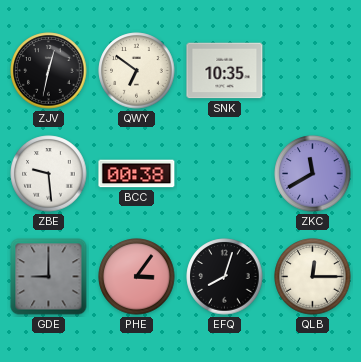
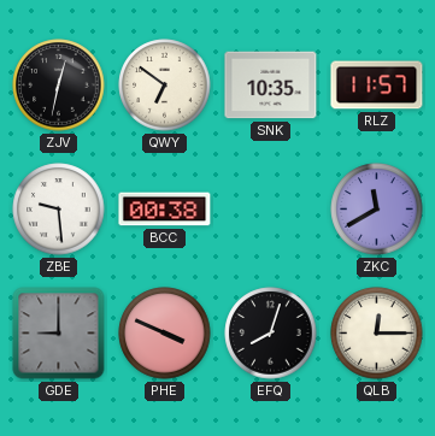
RLZ: none -> 11:57
PHE: 3:06 -> 3:49
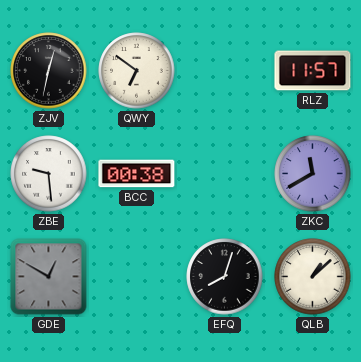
SNK: 10:35 -> none
GDE: 9:00 -> 12:50
PHE: 3:49 -> none
QLB: 12:15 -> 1:08
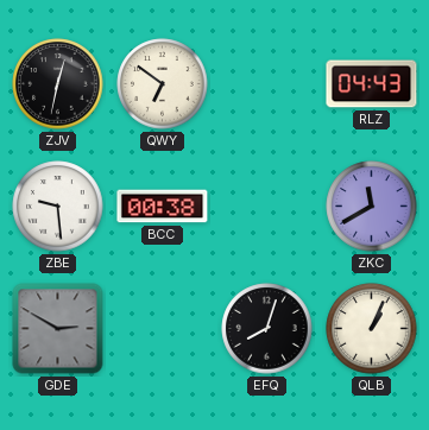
RLZ: 11:57 -> 04:43
GDE: 12:50 -> 2:50
QLB: 1:08 -> 1:04
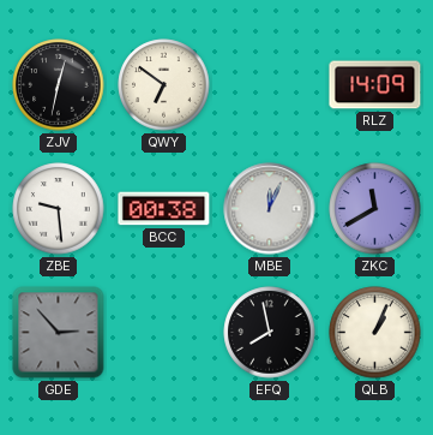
RLZ: 04:43 -> 14:09
MBE: none -> 12:04
GDE: 2:50 -> 2:53
EFQ: 8:03 -> 7:58
